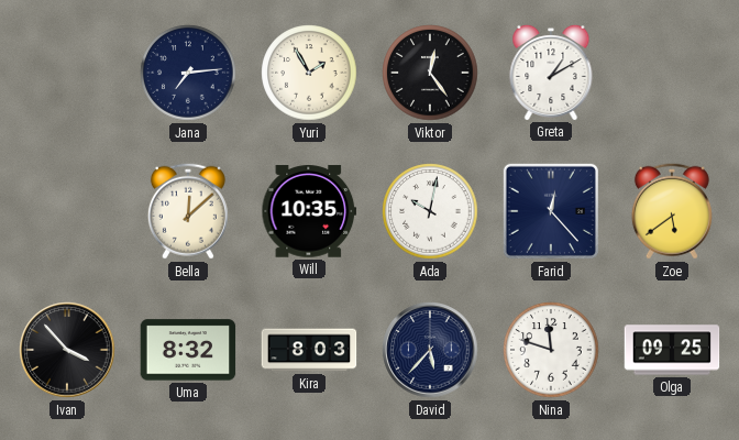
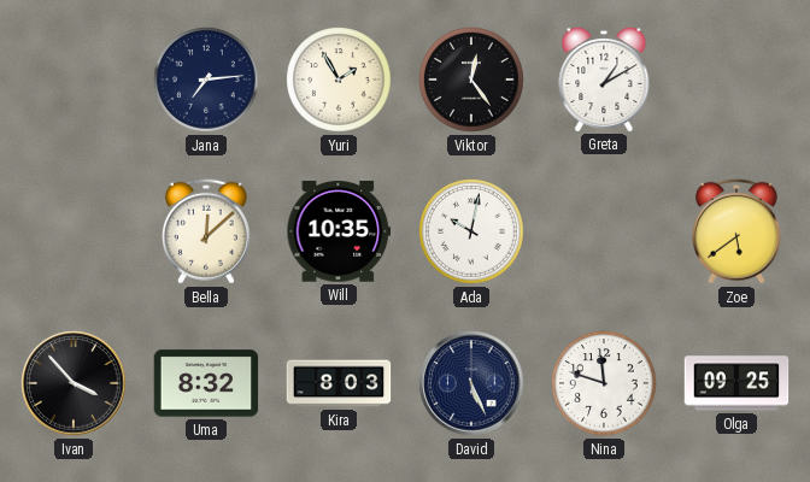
Farid: 12:23 -> none
David: 5:37 -> 5:26
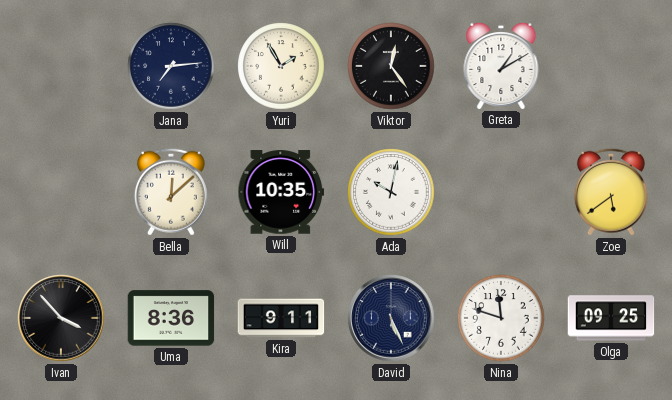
Uma: 8:32 -> 8:36
Kira: 8:03 -> 9:11
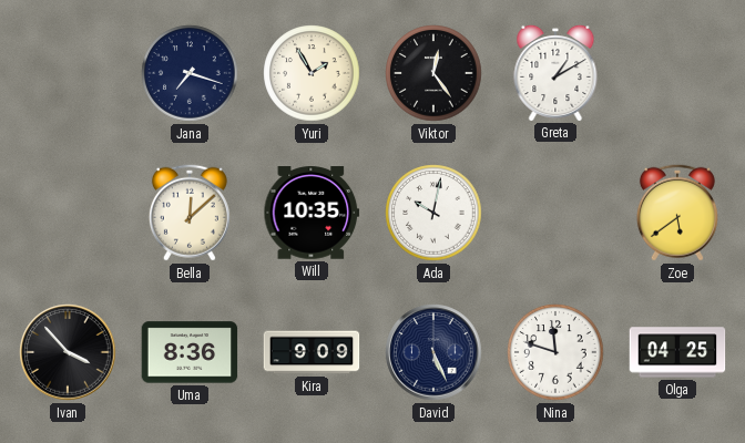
Jana: 7:14 -> 7:18
Kira: 9:11 -> 9:09
Olga: 09:25 -> 04:25
